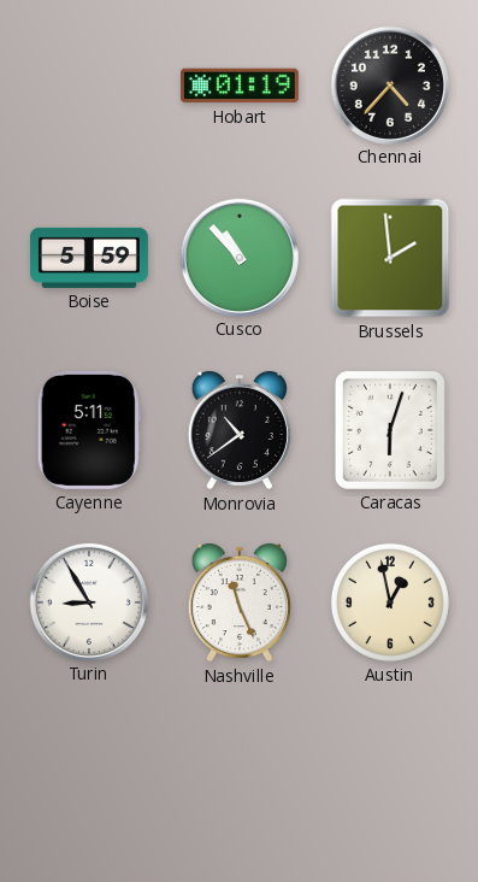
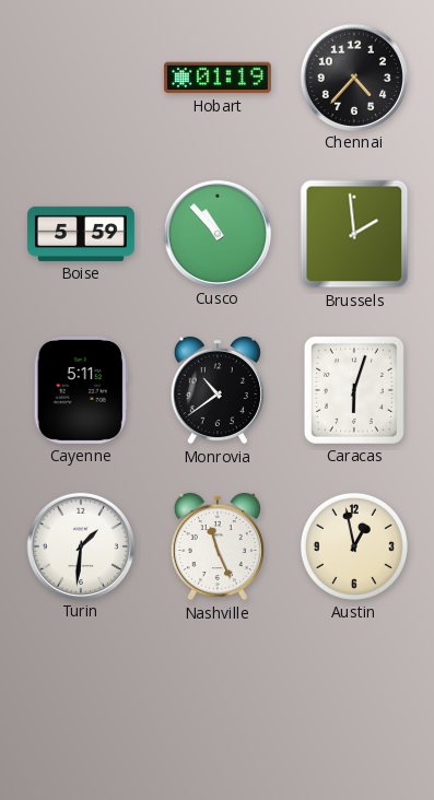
Turin: 8:55 -> 1:31
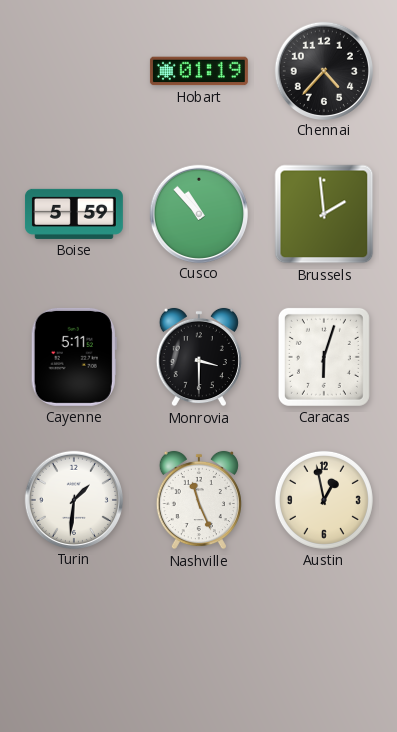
Monrovia: 10:39 -> 3:30
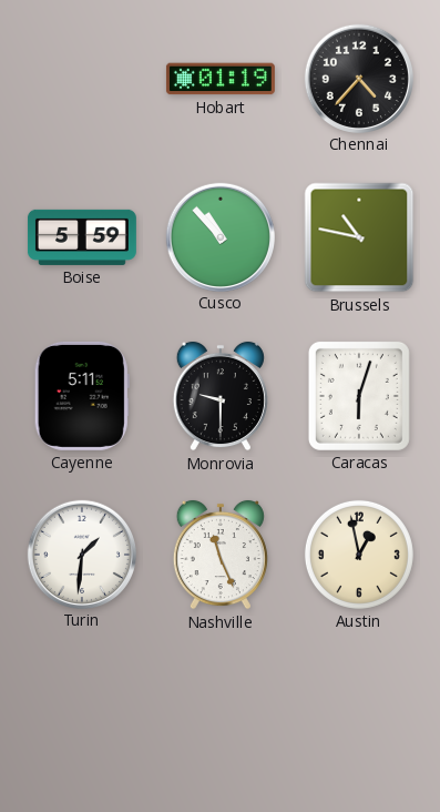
Brussels: 1:59 -> 10:47
Monrovia: 3:30 -> 9:30
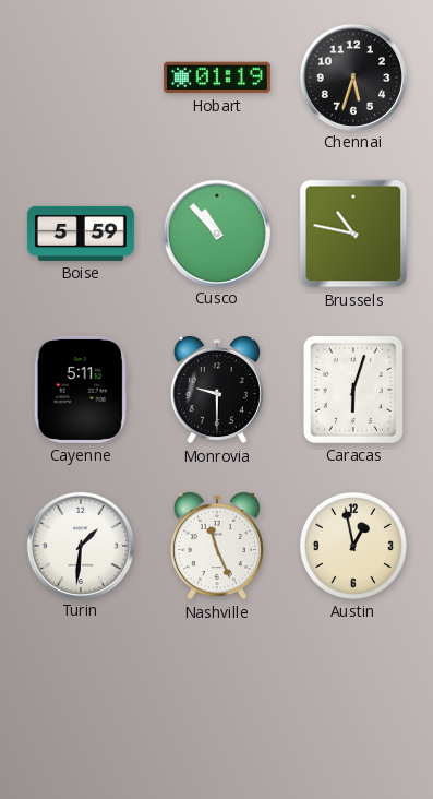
Chennai: 4:37 -> 5:33
